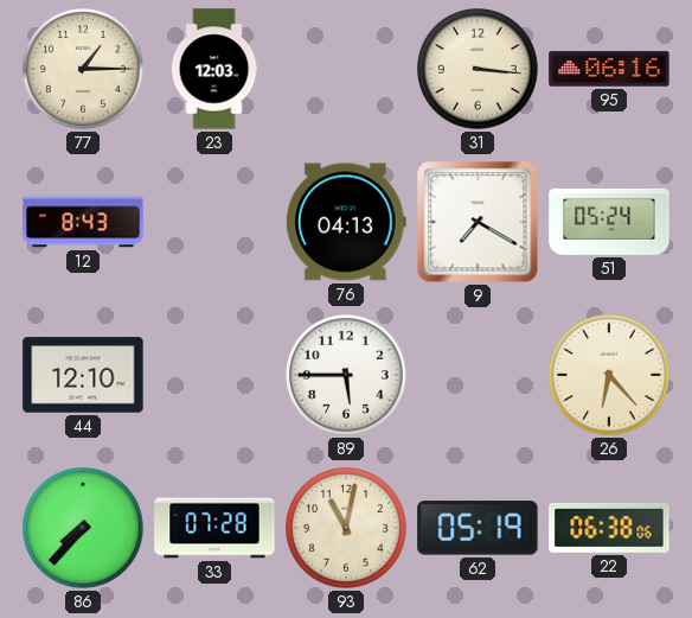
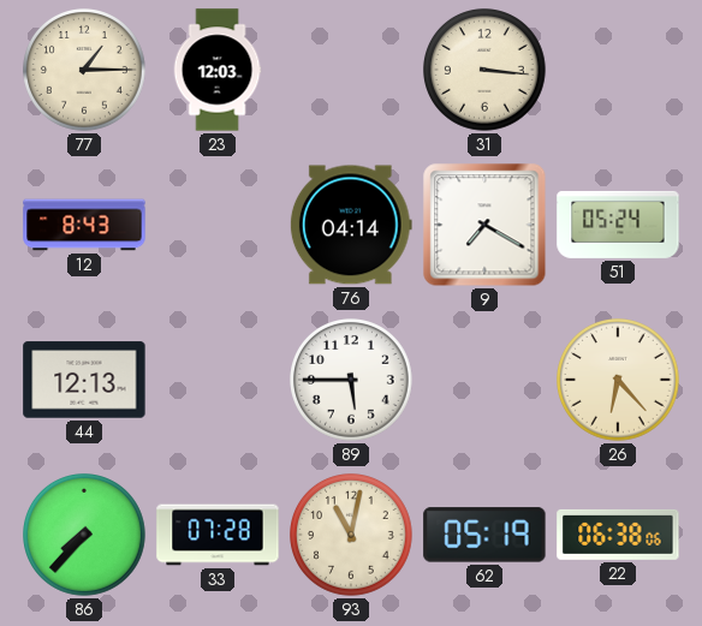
95: 06:16 -> none
76: 04:13 -> 04:14
44: 12:10 -> 12:13
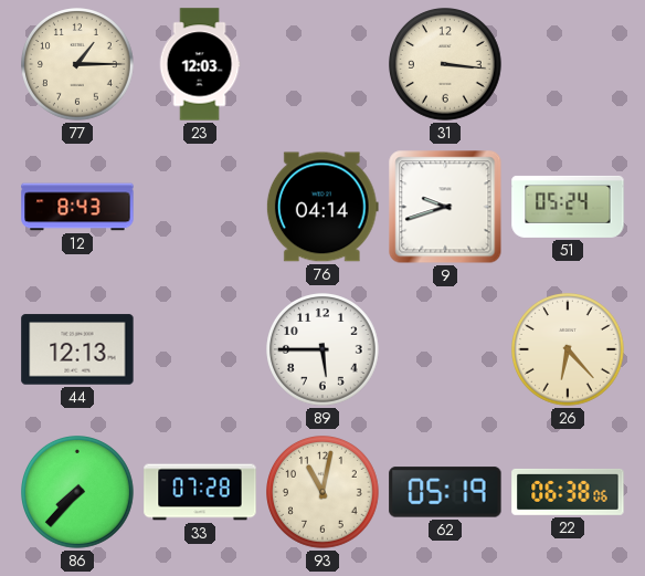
9: 7:20 -> 9:42
